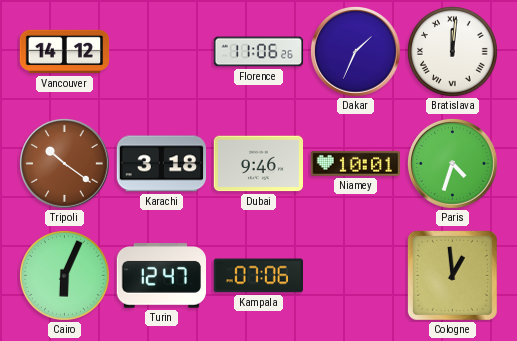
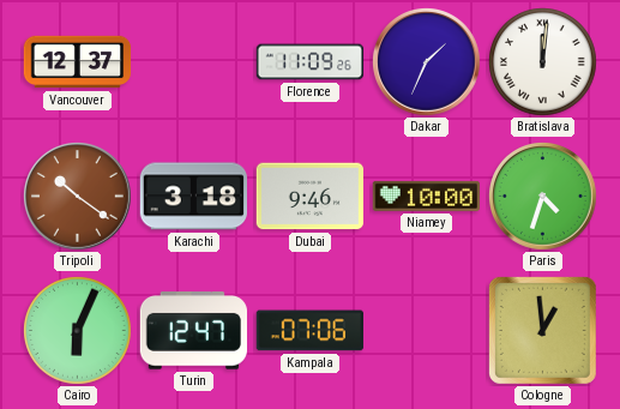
Vancouver: 14:12 -> 12:37
Florence: 11:06 -> 11:09
Niamey: 10:01 -> 10:00
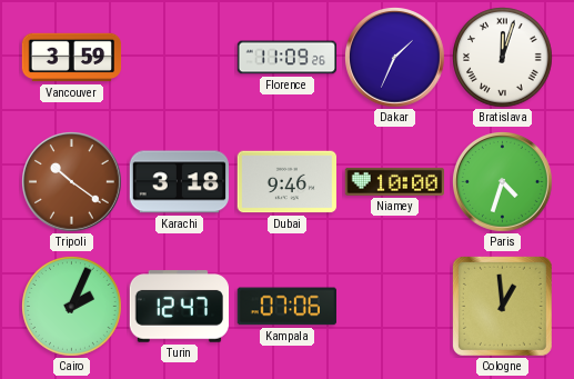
Vancouver: 12:37 -> 3:59
Bratislava: 12:01 -> 12:03
Cairo: 6:04 -> 2:04
